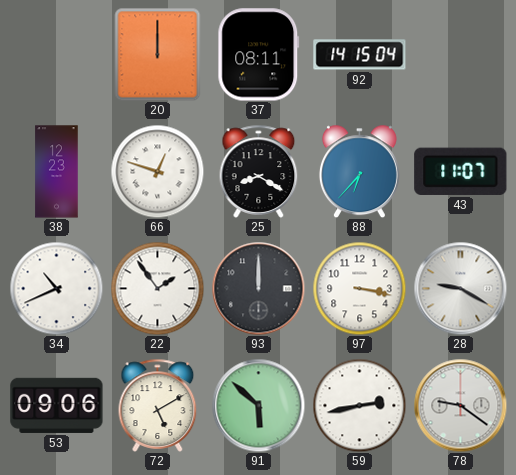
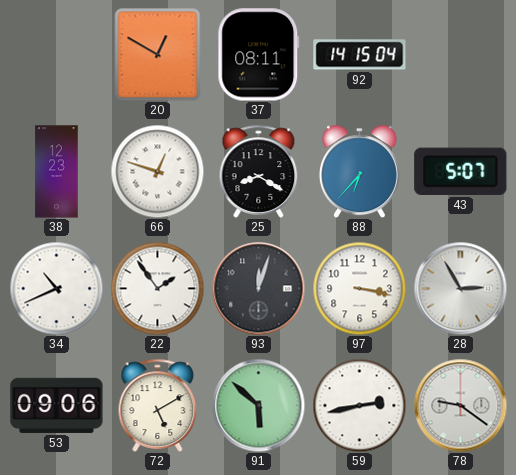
20: 12:00 -> 12:50
43: 11:07 -> 5:07
93: 12:00 -> 12:03
28: 9:20 -> 2:55
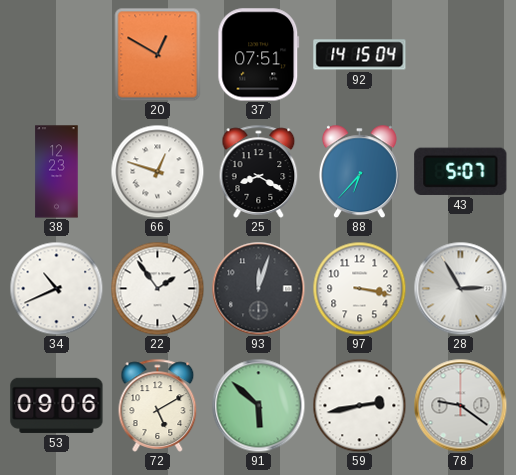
37: 08:11 -> 07:51
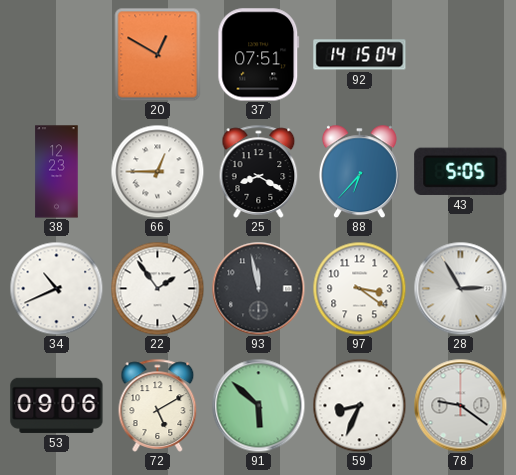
66: 12:48 -> 12:45
43: 5:07 -> 5:05
93: 12:03 -> 11:58
97: 3:17 -> 3:21
59: 2:43 -> 8:34
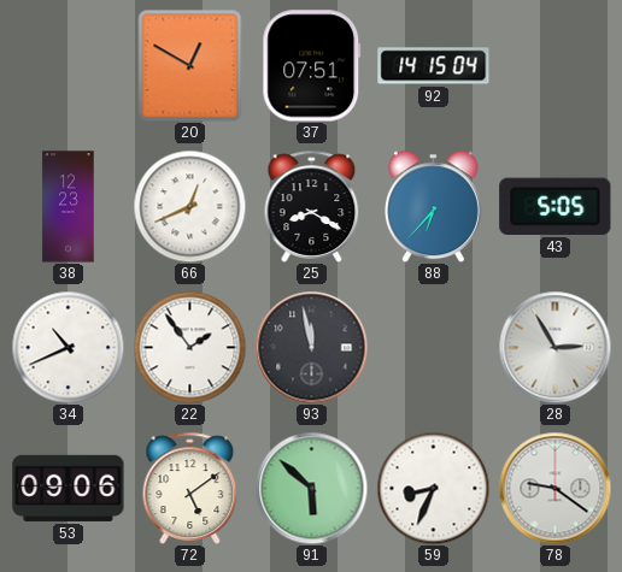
66: 12:45 -> 12:41
97: 3:21 -> none
72: 5:10 -> 5:09
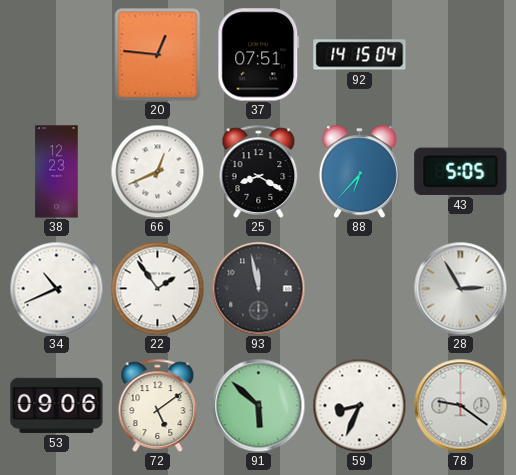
20: 12:50 -> 12:46
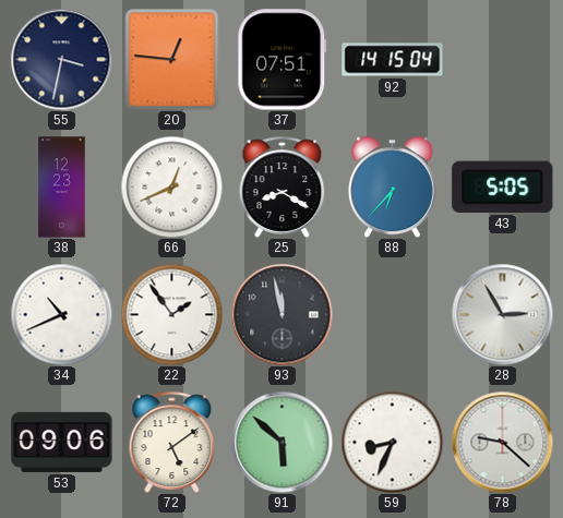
55: none -> 3:32
78: 9:21 -> 9:22
